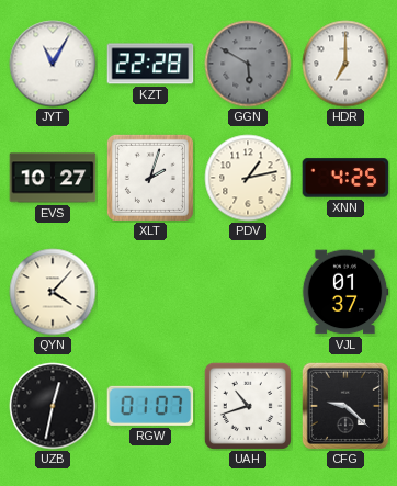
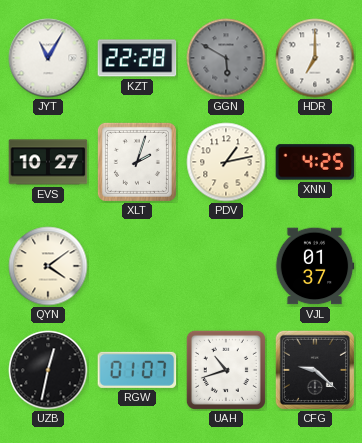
QYN: 4:07 -> 4:09
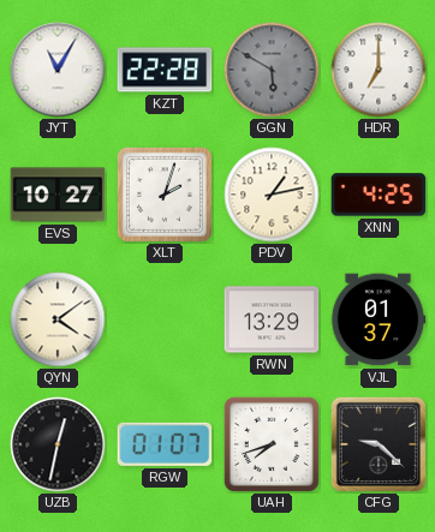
RWN: none -> 13:29
UAH: 10:42 -> 7:42
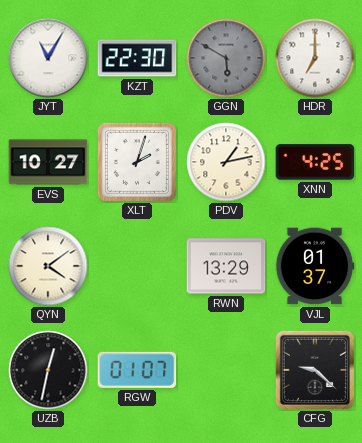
KZT: 22:28 -> 22:30
UAH: 7:42 -> none
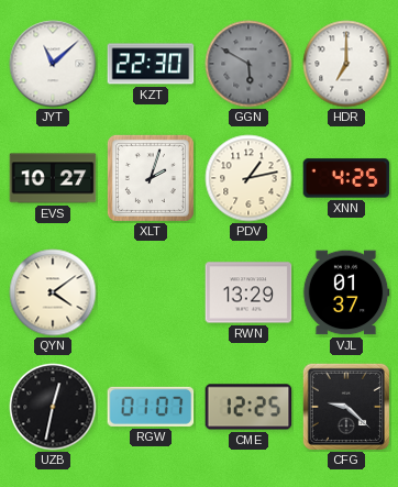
JYT: 11:05 -> 11:08
CME: none -> 12:25
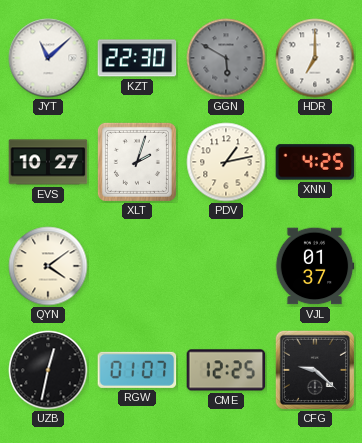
RWN: 13:29 -> none
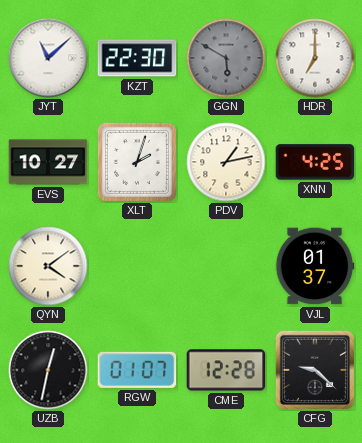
CME: 12:25 -> 12:28
